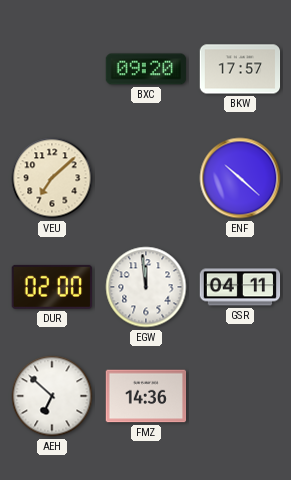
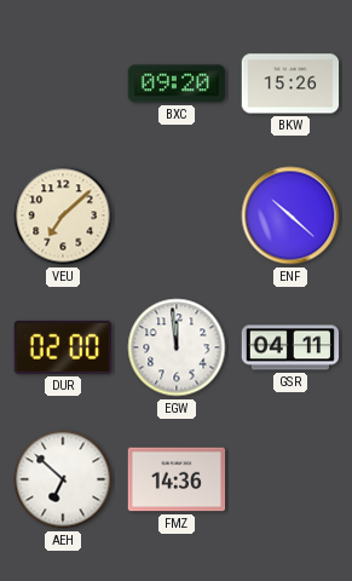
BKW: 17:57 -> 15:26
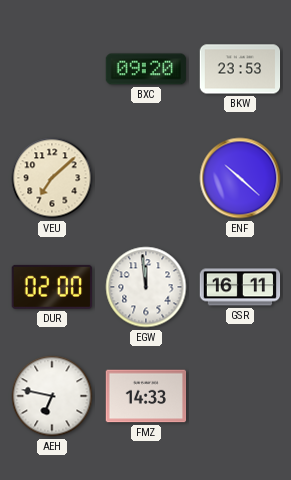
BKW: 15:26 -> 23:53
GSR: 04:11 -> 16:11
AEH: 6:52 -> 6:47
FMZ: 14:36 -> 14:33
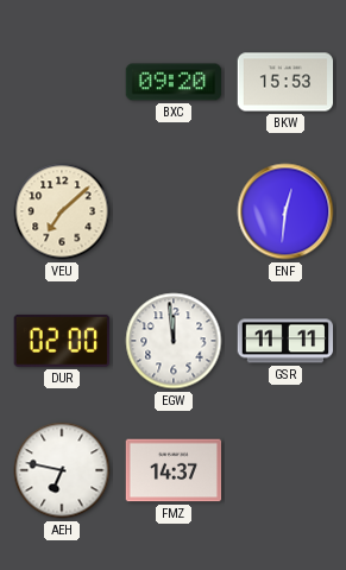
BKW: 23:53 -> 15:53
ENF: 10:22 -> 12:31
GSR: 16:11 -> 11:11
FMZ: 14:33 -> 14:37
